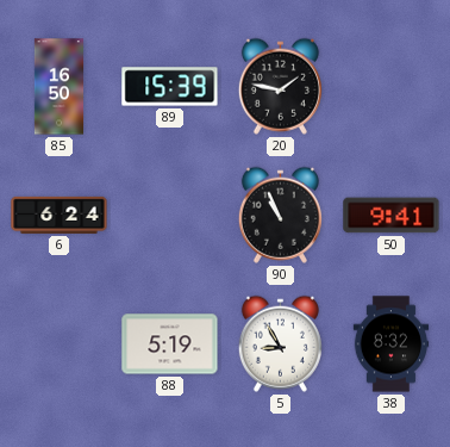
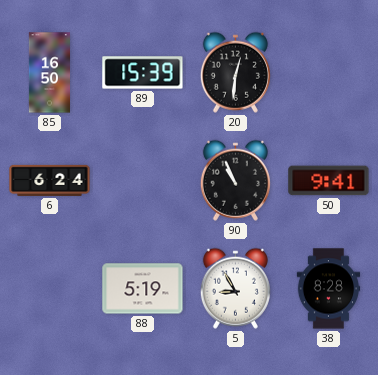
20: 1:47 -> 12:31
38: 8:32 -> 8:28
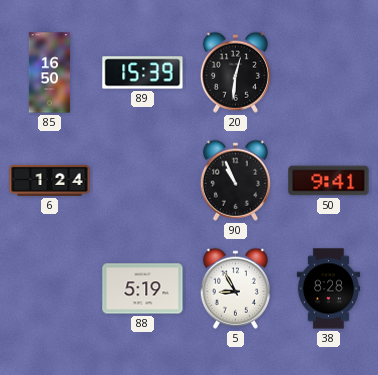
6: 6:24 -> 1:24
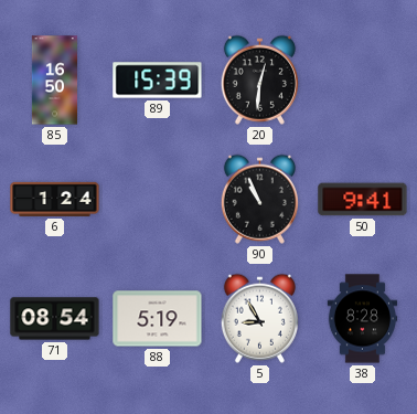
71: none -> 08:54
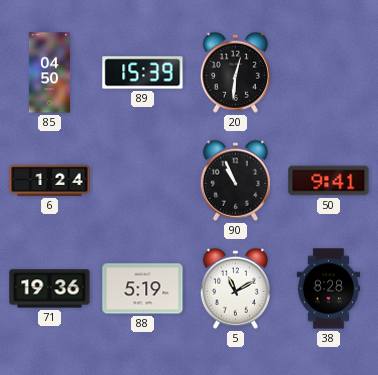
85: 16:50 -> 04:50
71: 08:54 -> 19:36
5: 8:55 -> 11:10
